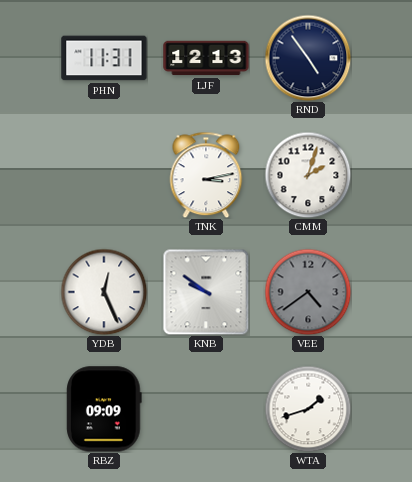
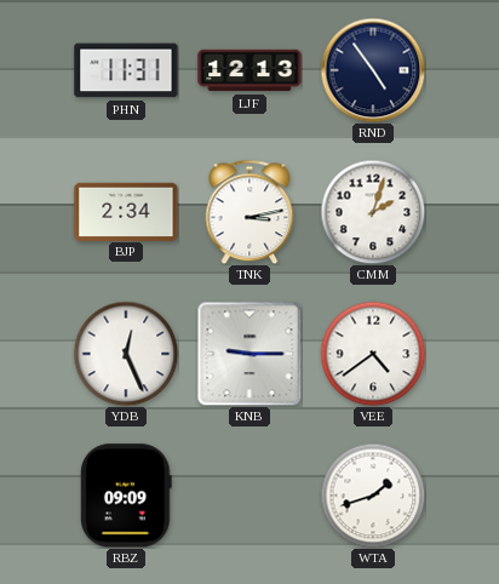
BJP: none -> 2:34
KNB: 9:51 -> 9:15
VEE dial: grey -> white
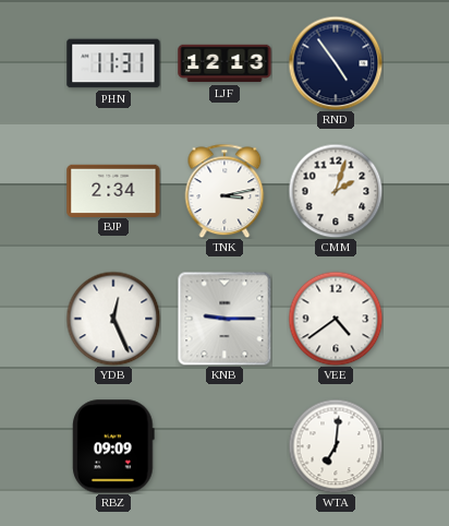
WTA: 1:42 -> 7:01
